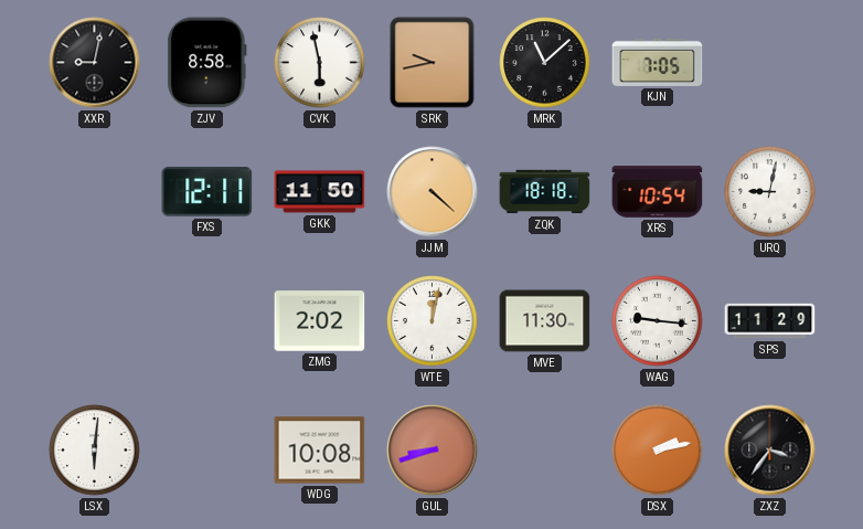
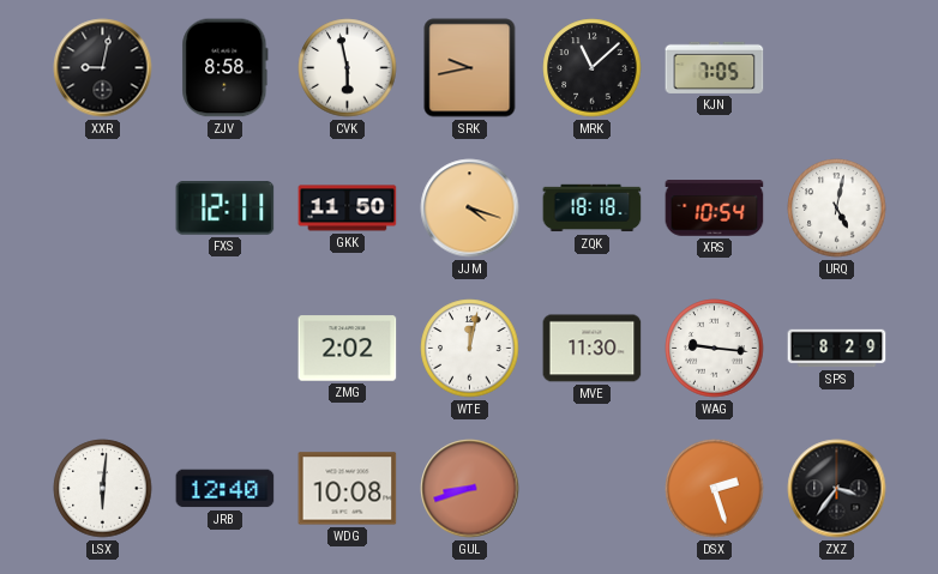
JJM: 4:22 -> 4:18
URQ: 9:02 -> 5:02
SPS: 11:29 -> 8:29
JRB: none -> 12:40
DSX: 2:13 -> 2:27
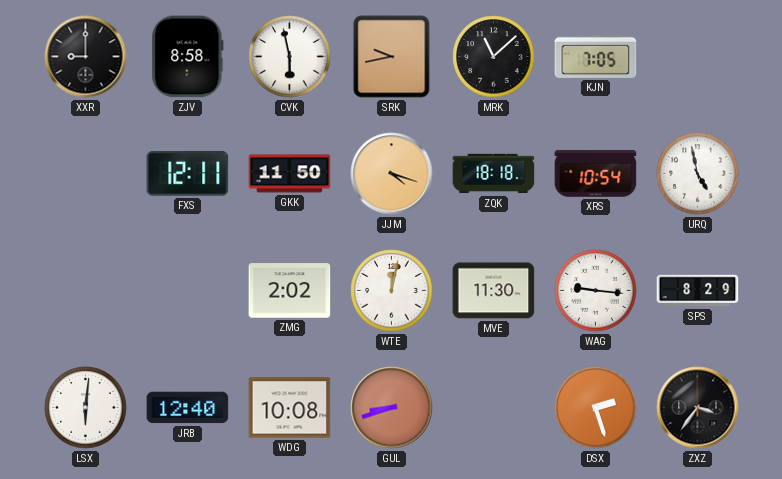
XXR: 9:02 -> 9:00
URQ: 5:02 -> 4:58
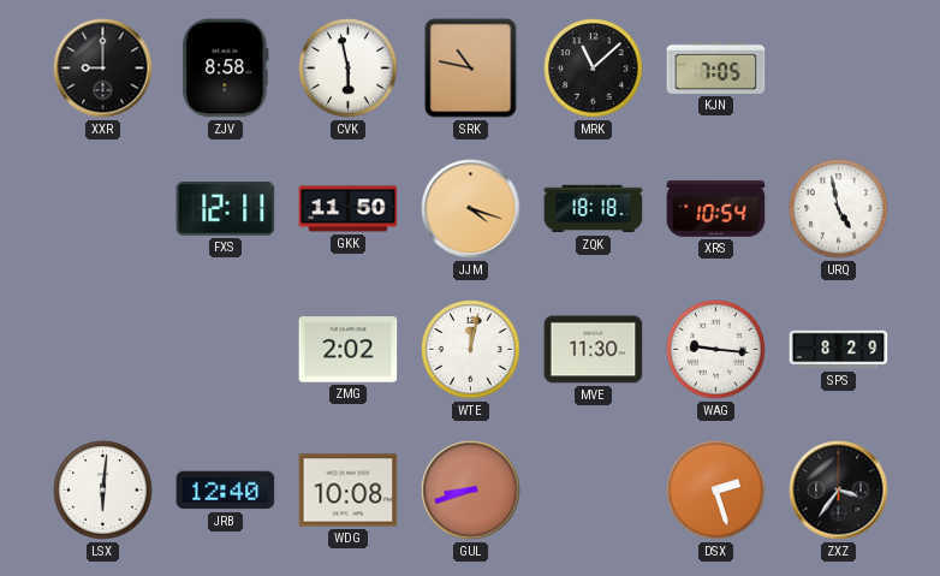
SRK: 9:43 -> 10:47
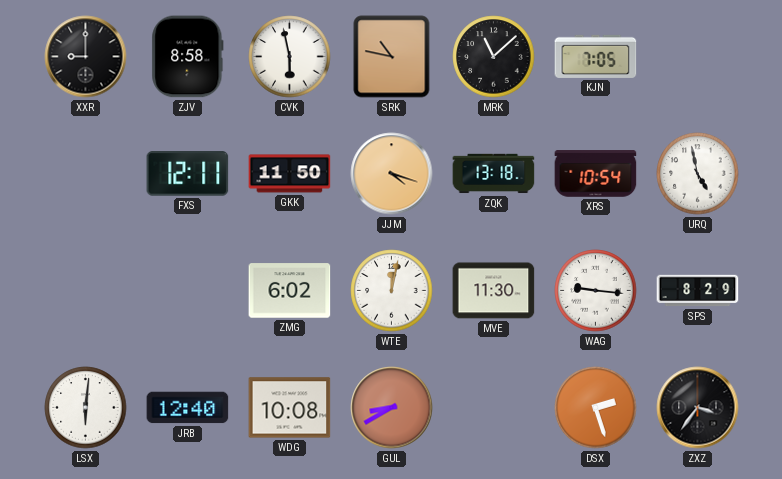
ZQK: 18:18 -> 13:18
ZMG: 2:02 -> 6:02
GUL: 8:42 -> 8:40
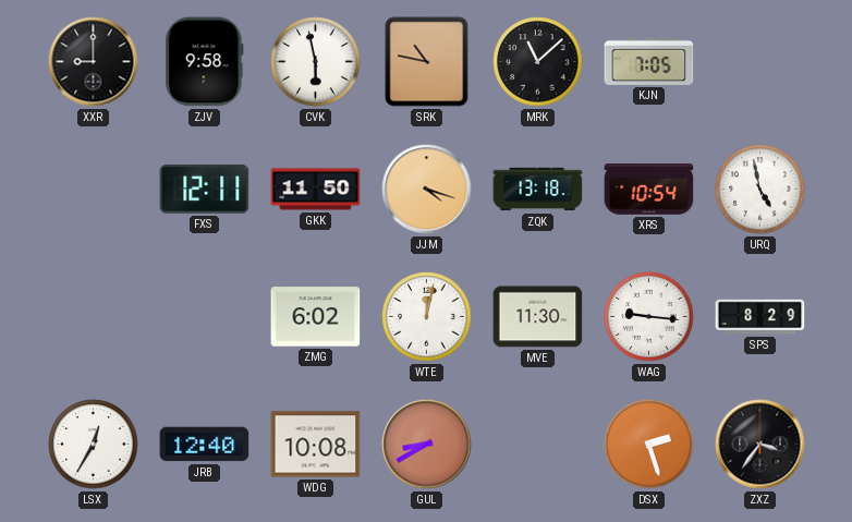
ZJV: 8:58 -> 9:58
LSX: 6:01 -> 12:35
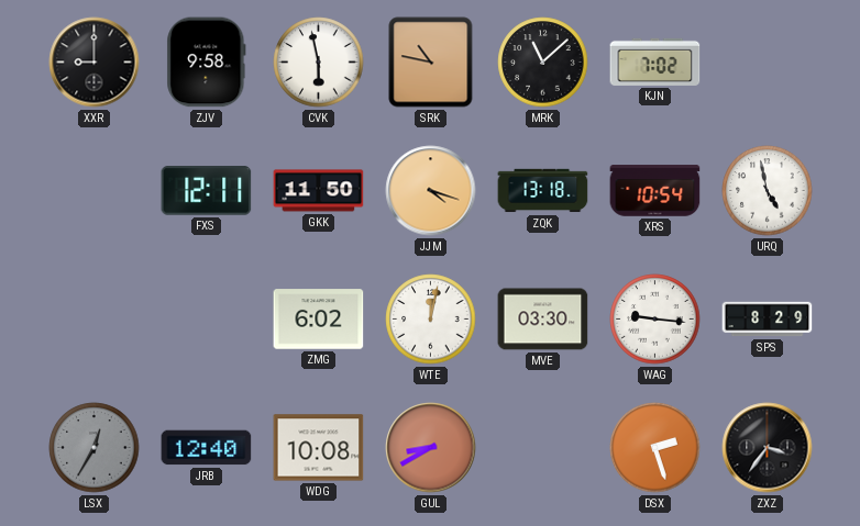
KJN: 7:05 -> 7:02
MVE: 11:30 -> 03:30
LSX dial: white -> grey
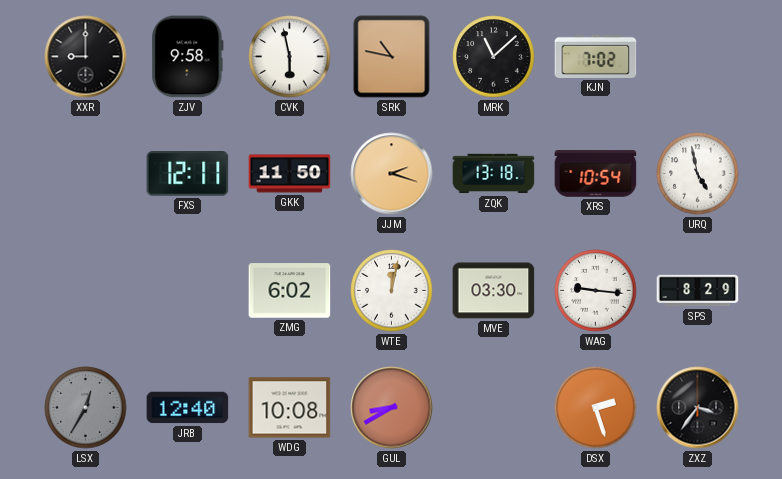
JJM: 4:18 -> 2:18
